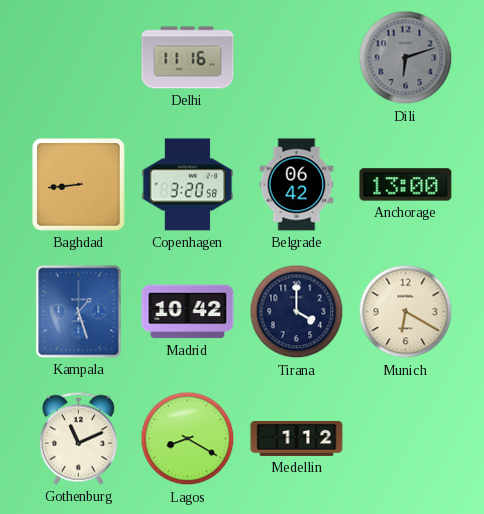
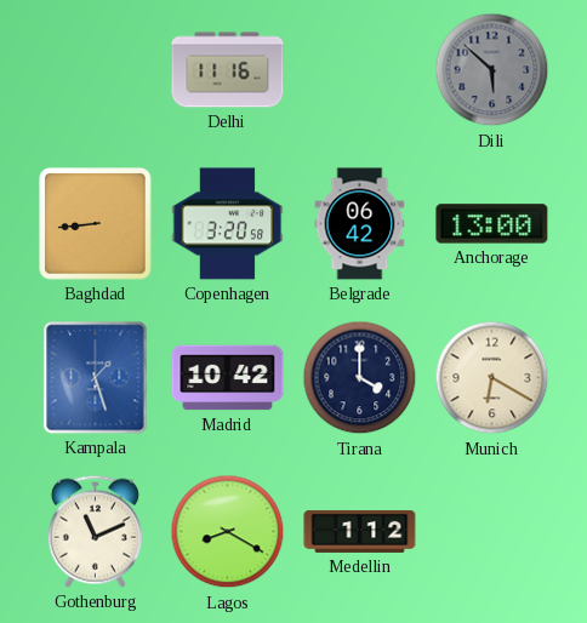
Dili: 6:12 -> 5:52
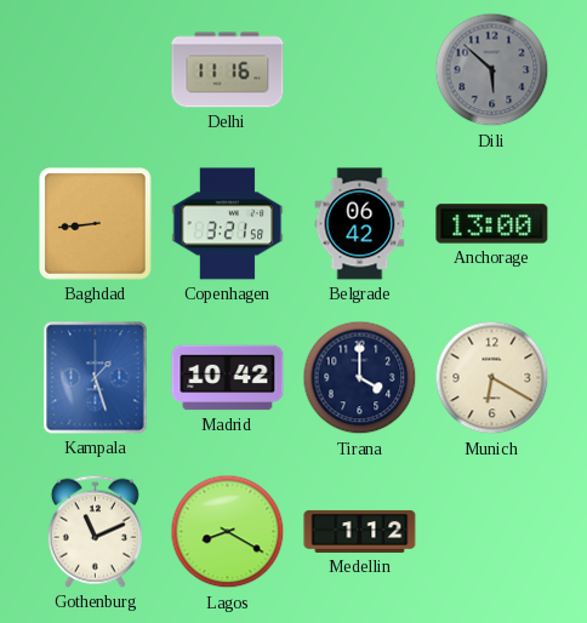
Copenhagen: 3:20 -> 3:21
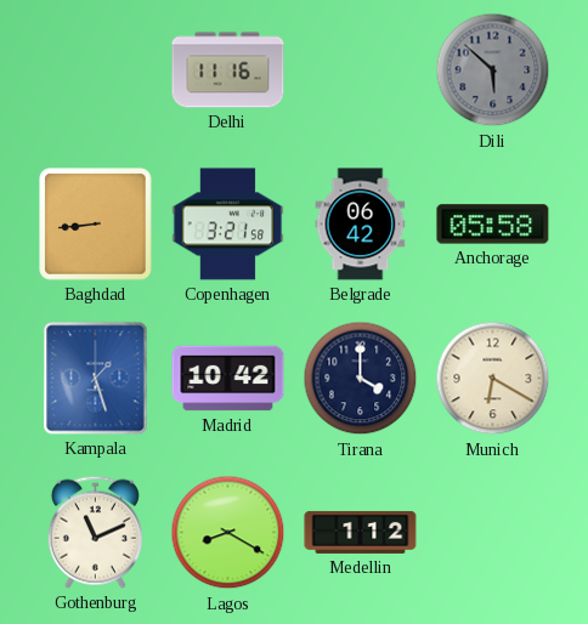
Anchorage: 13:00 -> 05:58
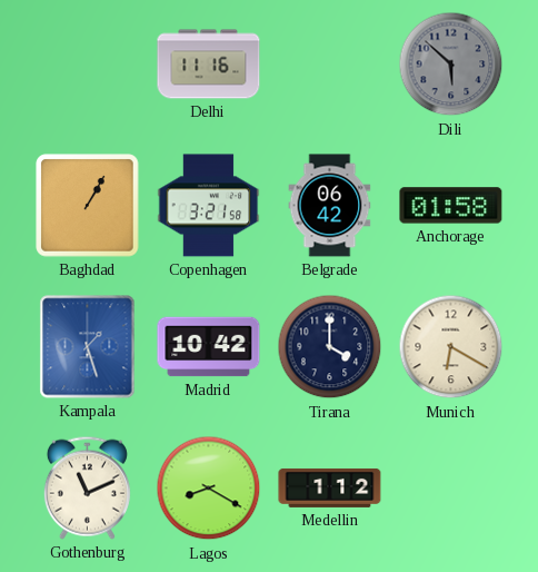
Baghdad: 8:44 -> 1:05
Anchorage: 05:58 -> 01:58
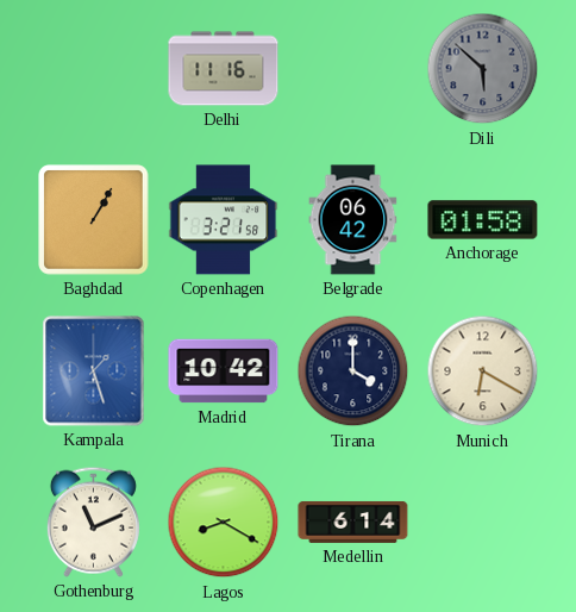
Medellin: 1:12 -> 6:14
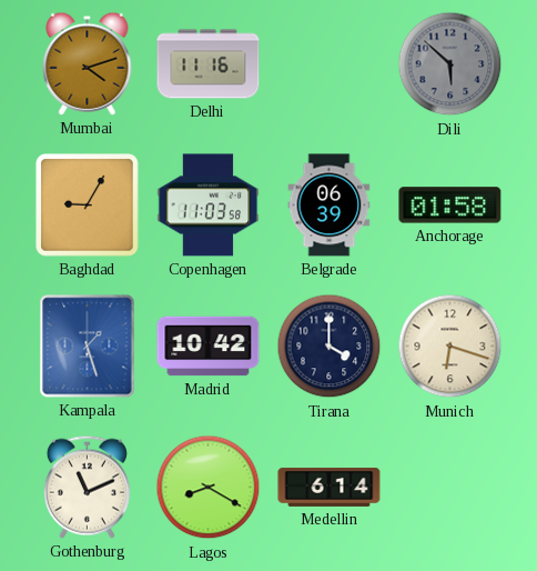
Mumbai: none -> 4:12
Baghdad: 1:05 -> 9:05
Copenhagen: 3:21 -> 11:03
Belgrade: 06:42 -> 06:39
Munich: 6:20 -> 6:18
